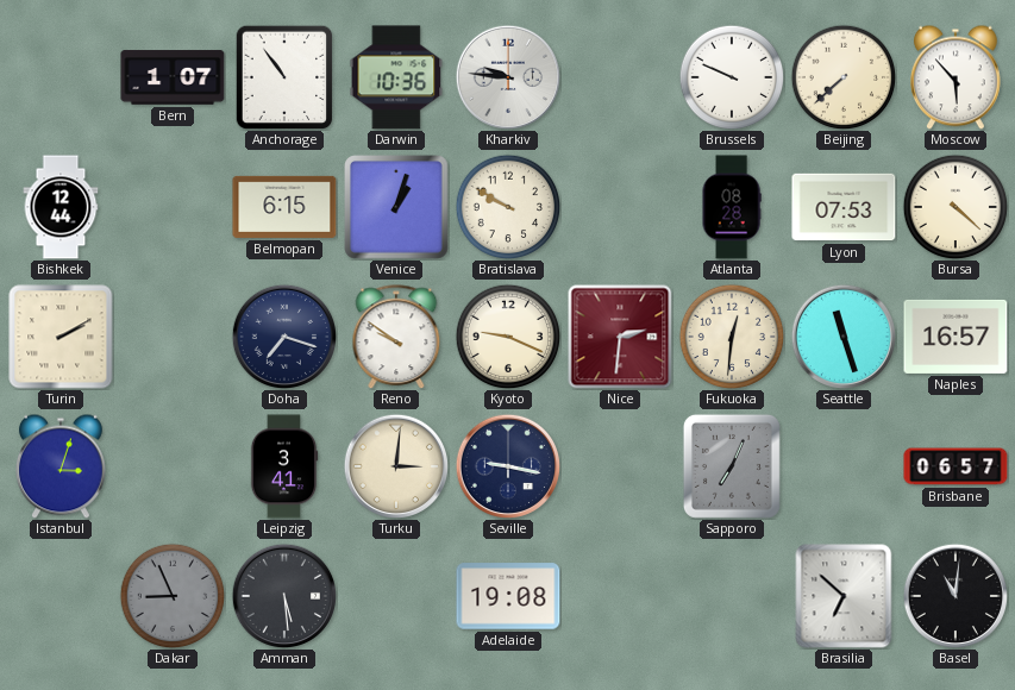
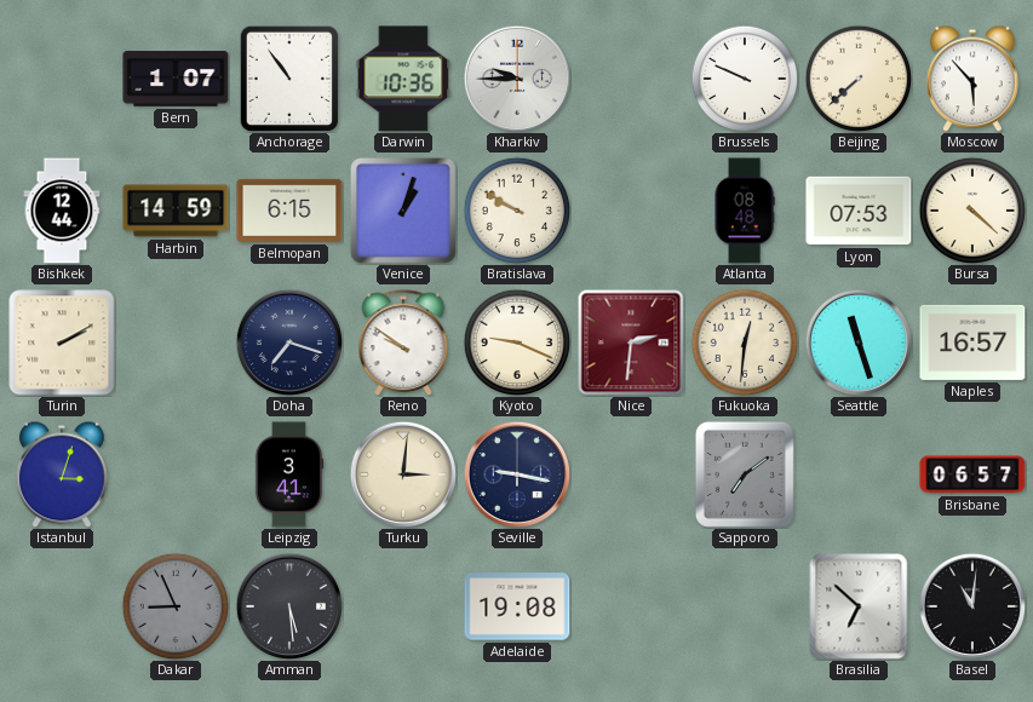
Kharkiv: 9:46 -> 9:45
Harbin: none -> 14:59
Atlanta: 08:28 -> 08:48
Sapporo: 7:04 -> 7:09
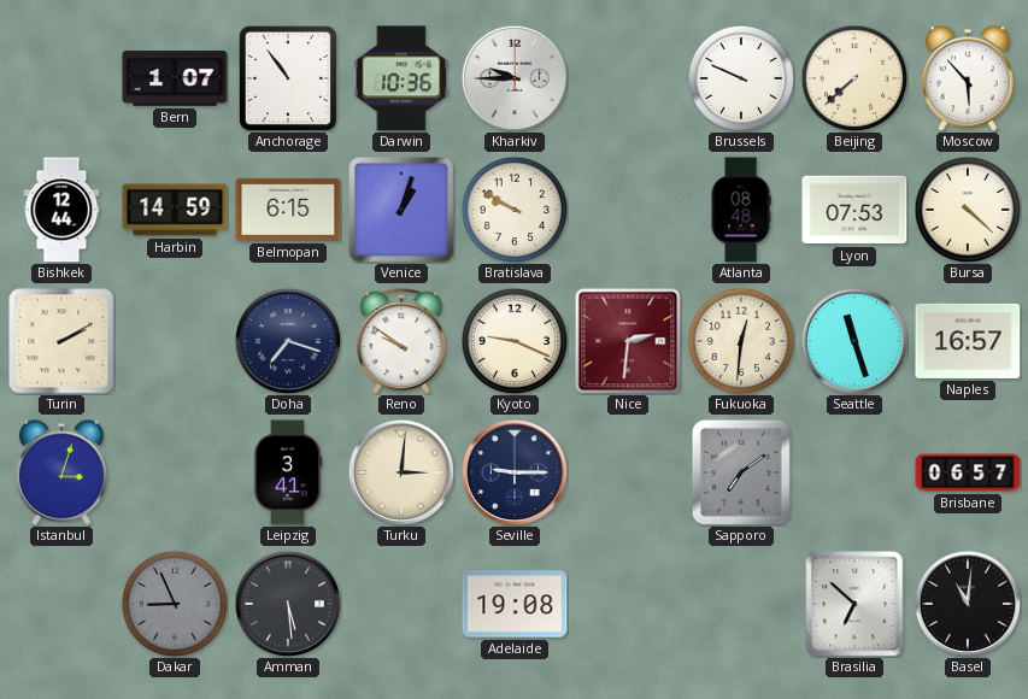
Seville: 9:17 -> 9:15
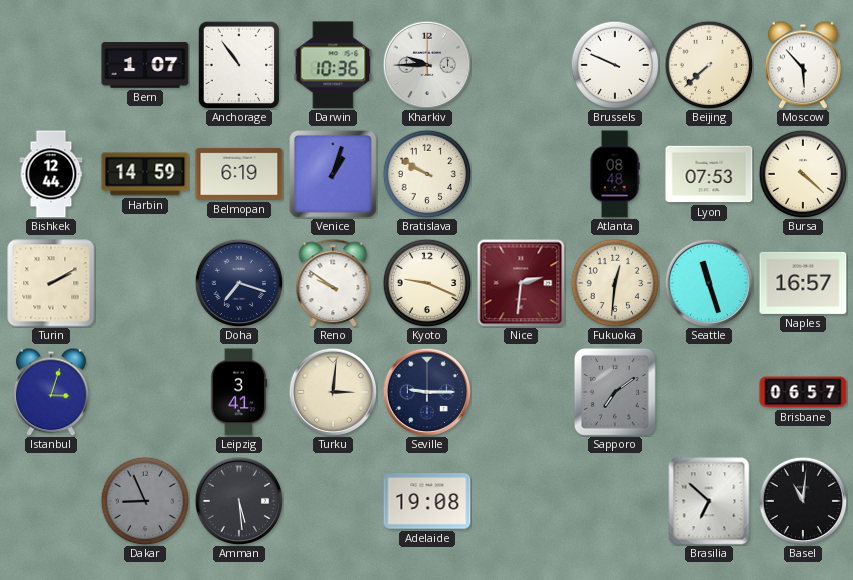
Belmopan: 6:15 -> 6:19
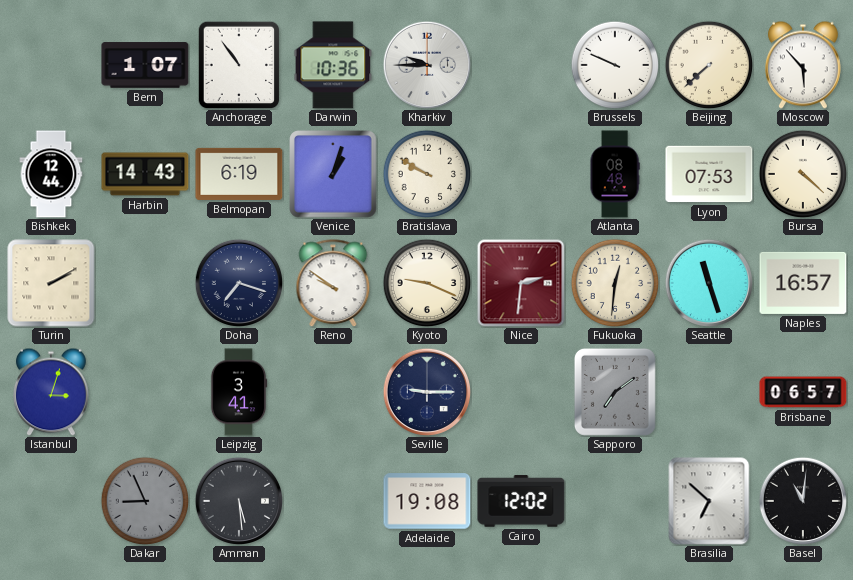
Harbin: 14:59 -> 14:43
Turku: 3:01 -> none
Cairo: none -> 12:02
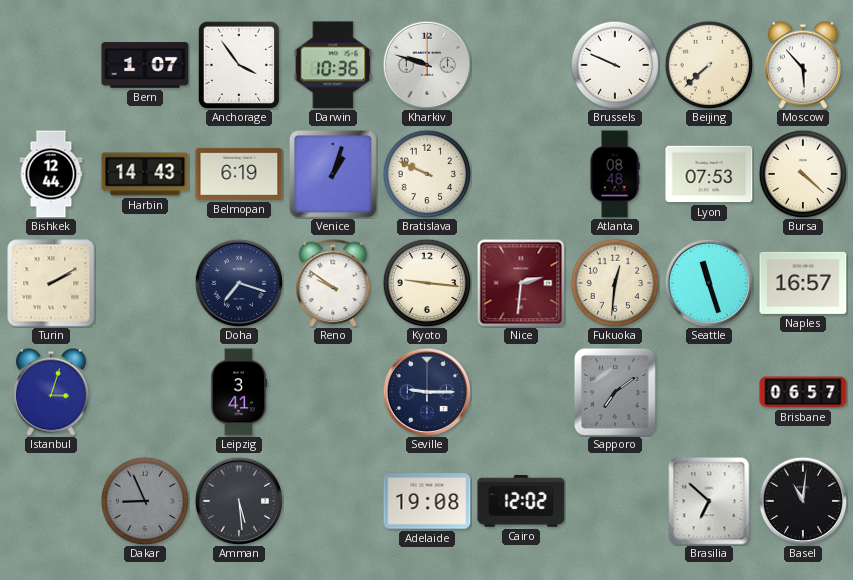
Anchorage: 10:54 -> 3:54
Kharkiv: 9:45 -> 9:48
Bratislava: 9:50 -> 9:49
Kyoto: 9:19 -> 9:16
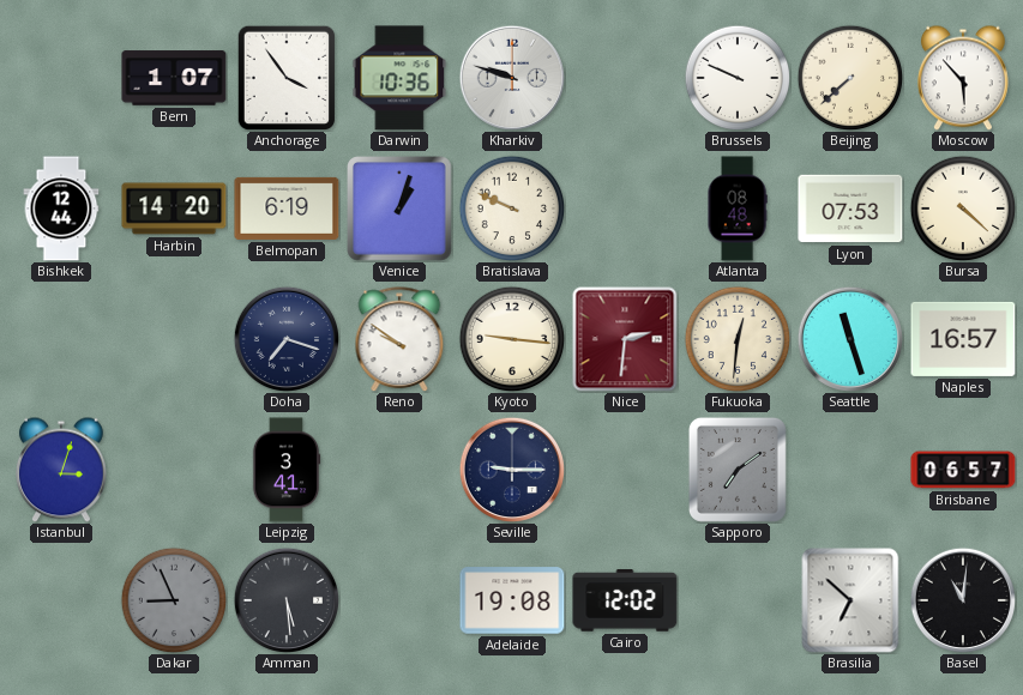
Harbin: 14:43 -> 14:20
Turin: 2:10 -> none
